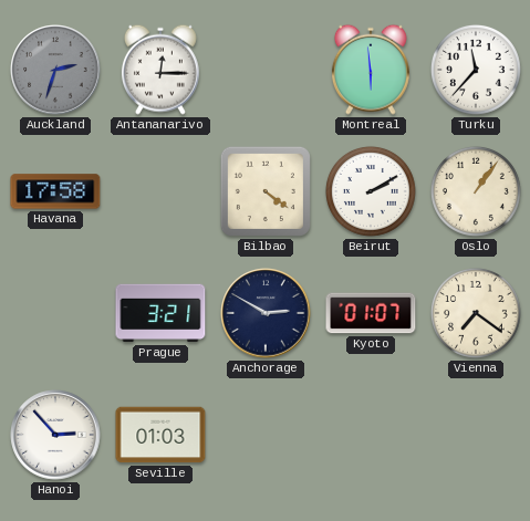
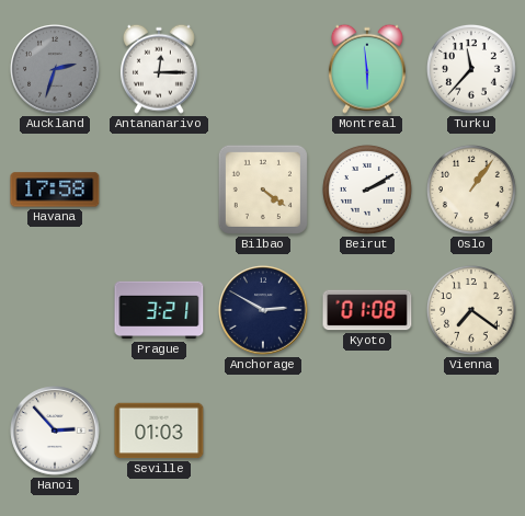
Kyoto: 01:07 -> 01:08
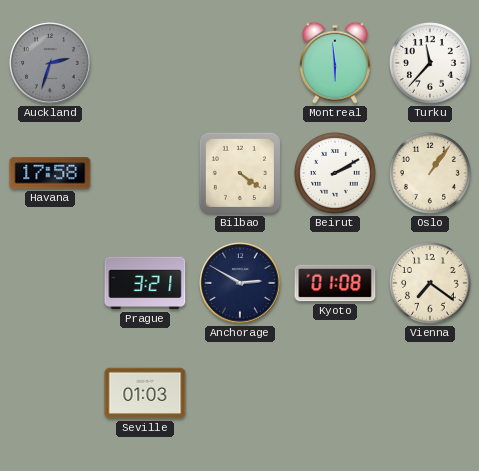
Antananarivo: 12:15 -> none
Hanoi: 2:53 -> none
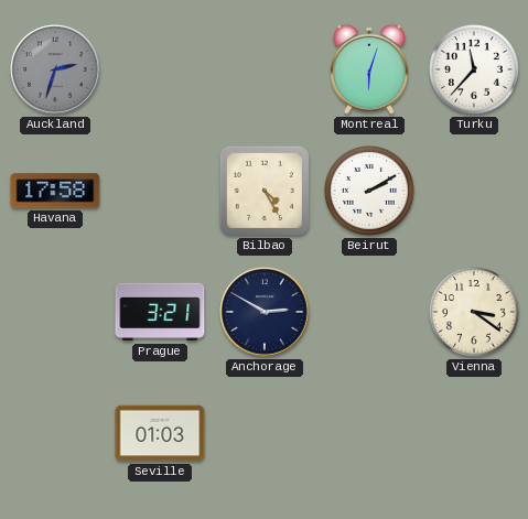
Montreal: 5:59 -> 6:03
Bilbao: 4:21 -> 4:25
Oslo: 1:06 -> none
Kyoto: 01:08 -> none
Vienna: 7:21 -> 3:21
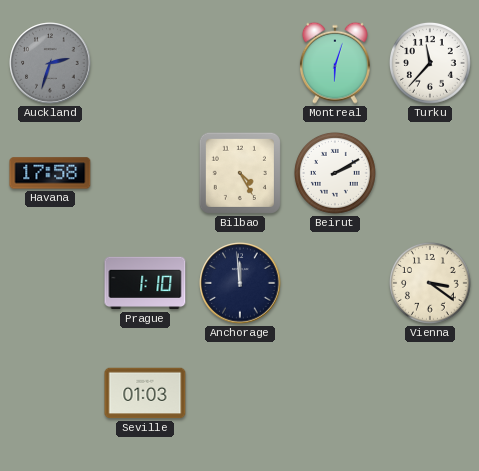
Prague: 3:21 -> 1:10
Anchorage: 2:50 -> 11:59
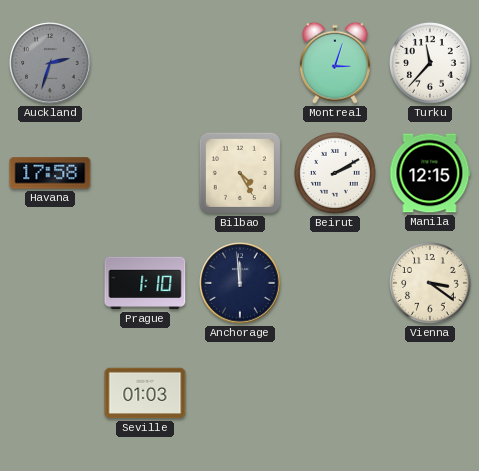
Montreal: 6:03 -> 3:03
Manila: none -> 12:15
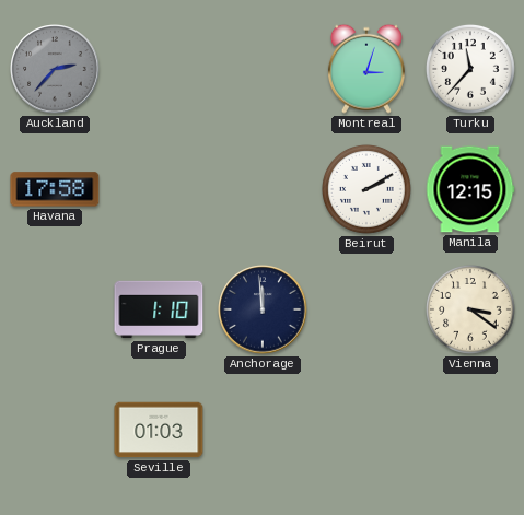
Auckland: 2:33 -> 2:37
Bilbao: 4:25 -> none
